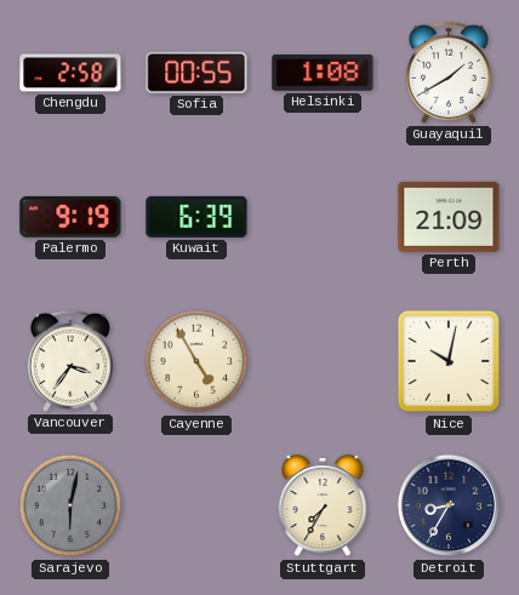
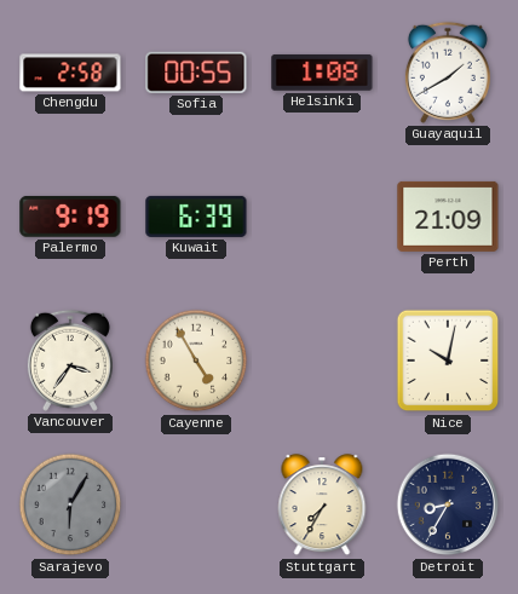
Sarajevo: 6:02 -> 6:05
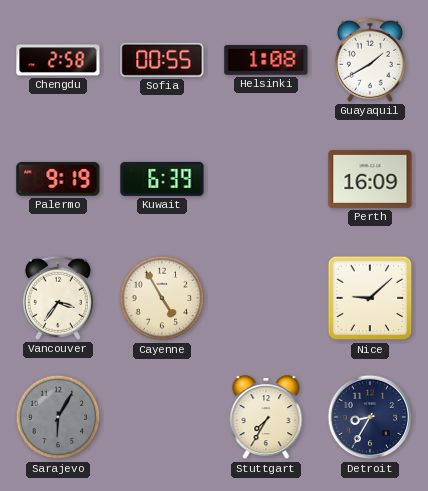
Perth: 21:09 -> 16:09
Nice: 10:02 -> 9:08
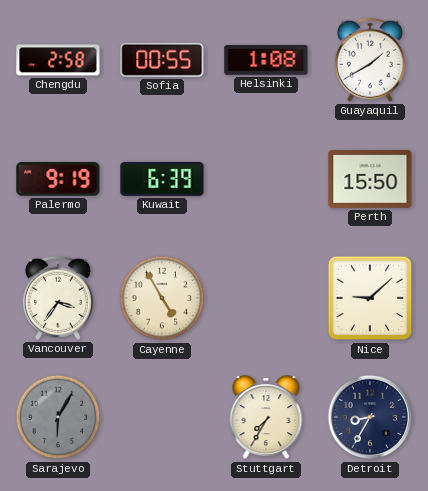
Perth: 16:09 -> 15:50
